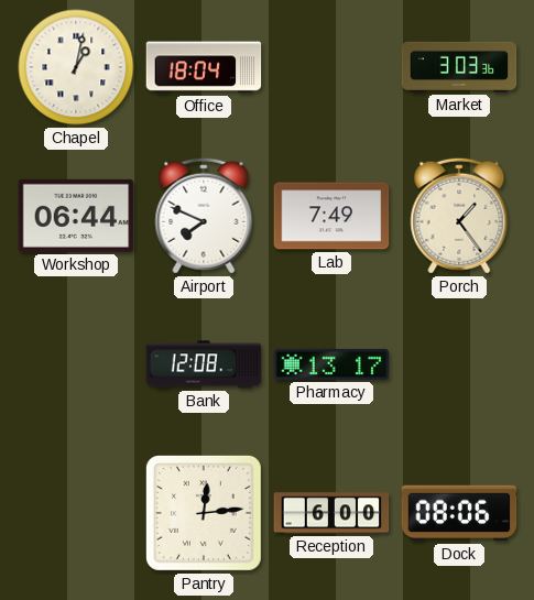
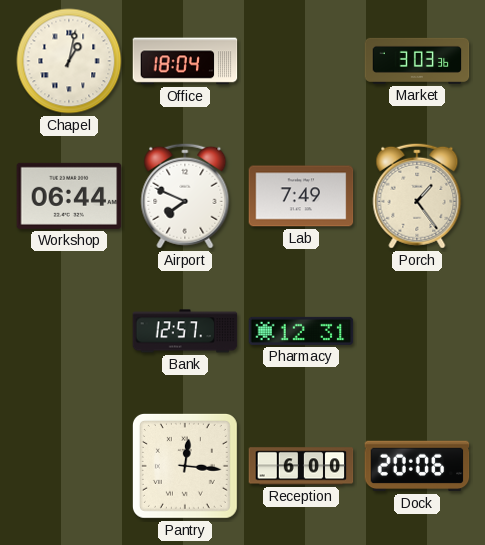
Bank: 12:08 -> 12:57
Pharmacy: 13:17 -> 12:31
Pantry: 12:14 -> 12:16
Dock: 08:06 -> 20:06
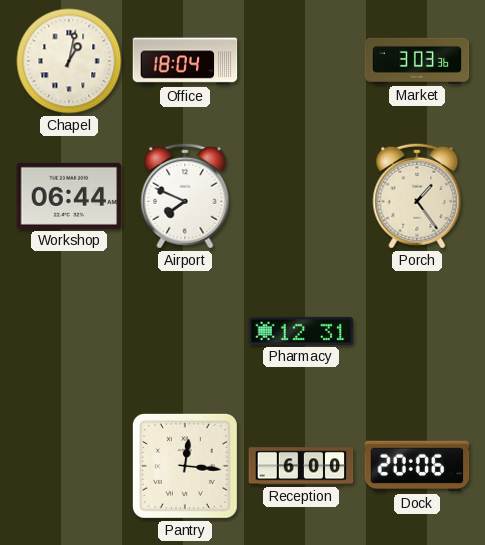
Lab: 7:49 -> none
Bank: 12:57 -> none
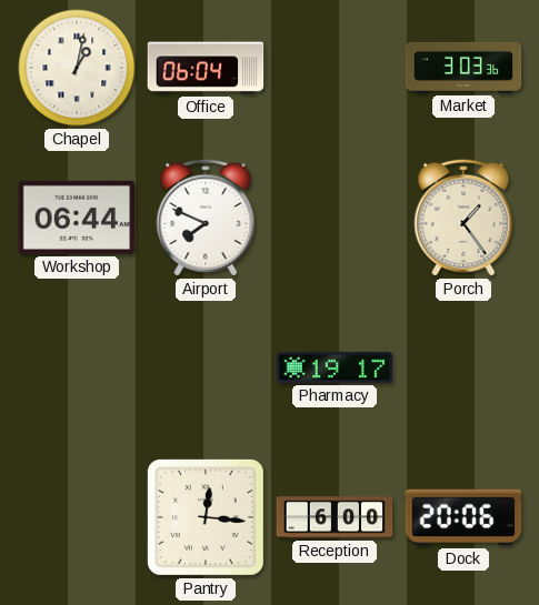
Office: 18:04 -> 06:04
Pharmacy: 12:31 -> 19:17
